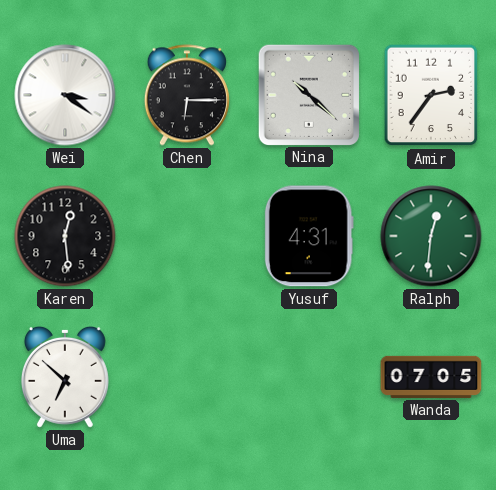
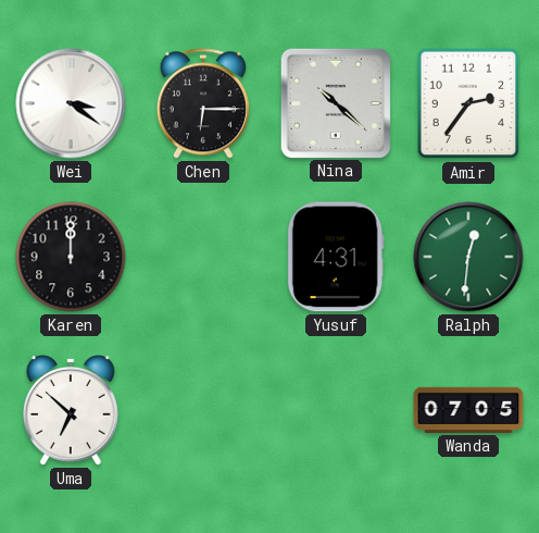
Karen: 12:29 -> 12:00
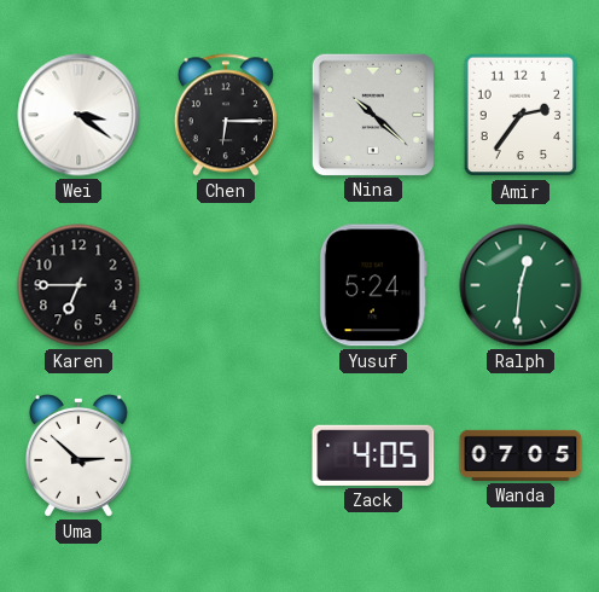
Karen: 12:00 -> 6:45
Yusuf: 4:31 -> 5:24
Uma: 6:52 -> 2:52
Zack: none -> 4:05
